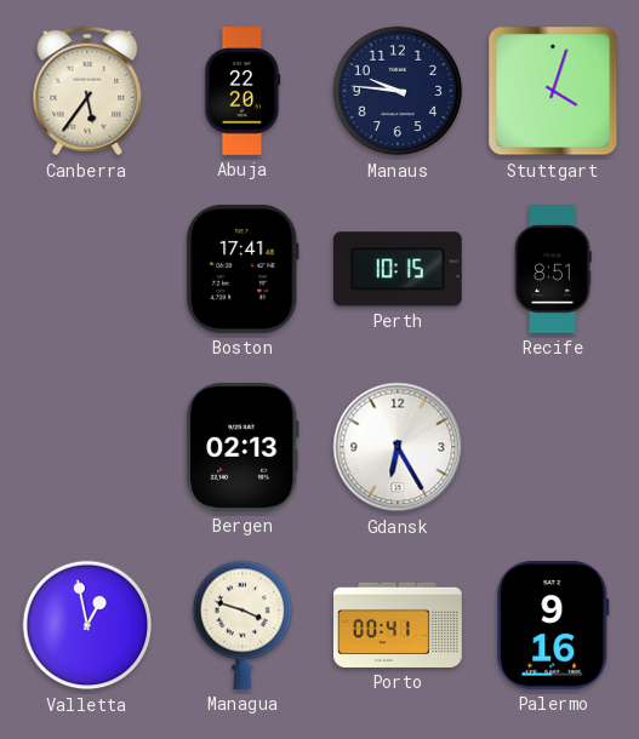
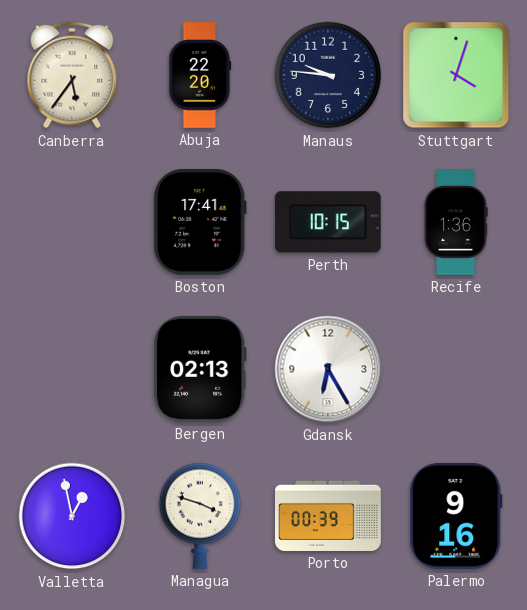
Recife: 8:51 -> 1:36
Porto: 00:41 -> 00:39
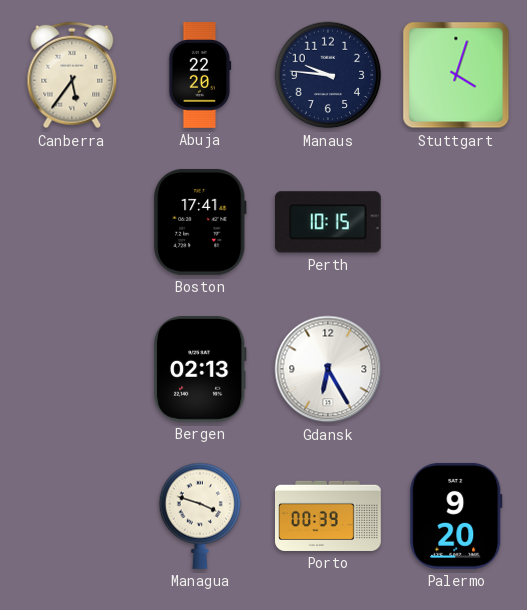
Recife: 1:36 -> none
Valletta: 12:58 -> none
Palermo: 9:16 -> 9:20
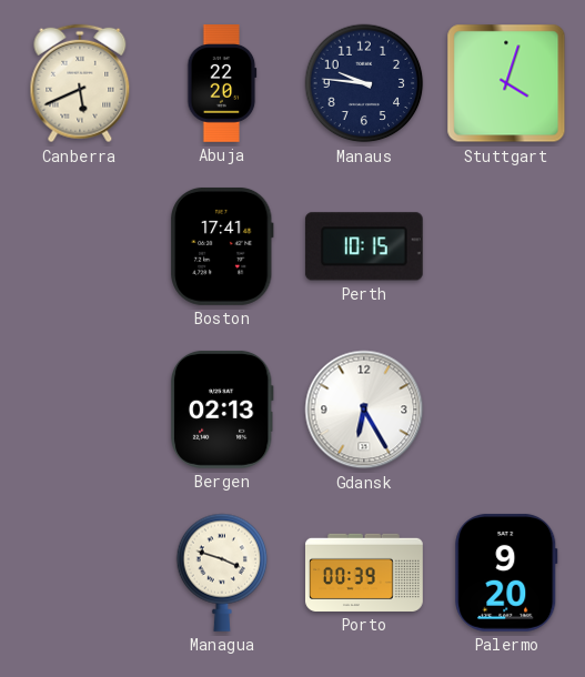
Canberra: 5:36 -> 5:41
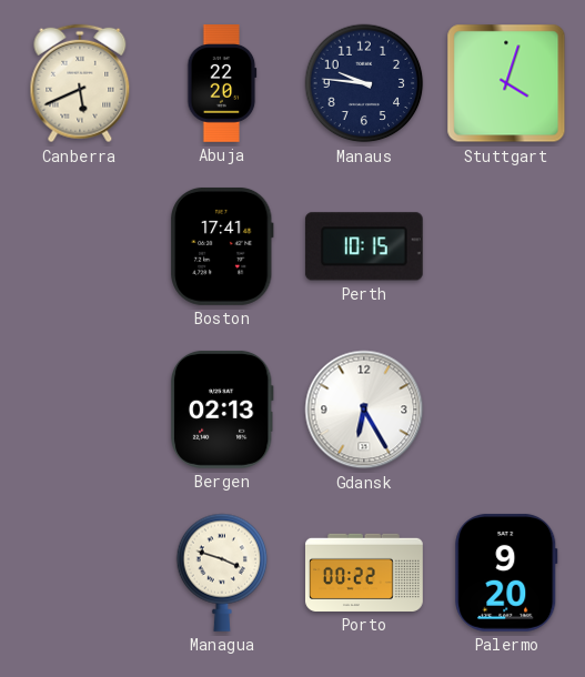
Porto: 00:39 -> 00:22
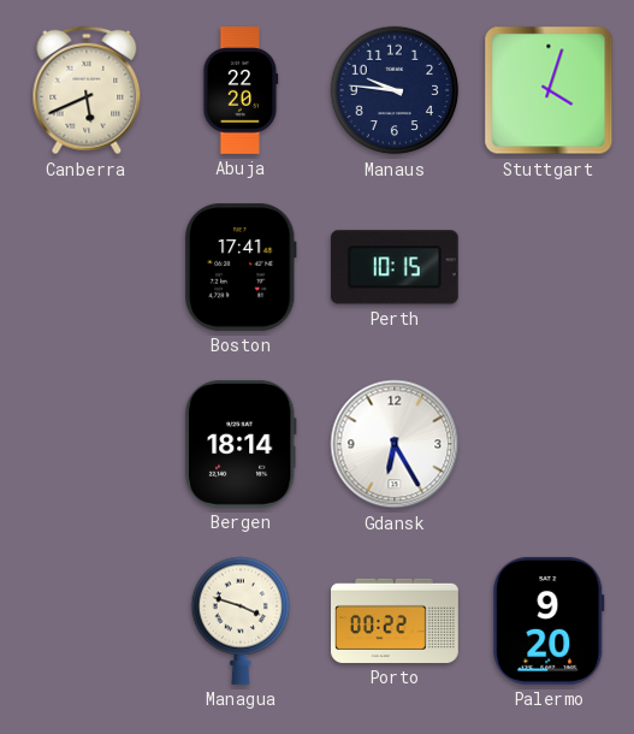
Bergen: 02:13 -> 18:14
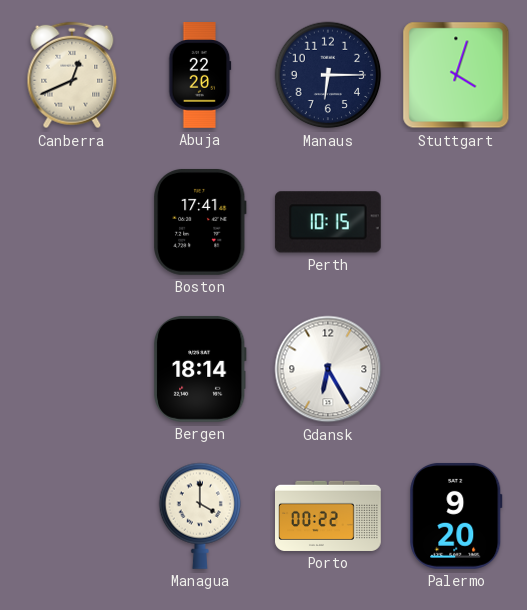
Canberra: 5:41 -> 12:41
Manaus: 9:46 -> 6:15
Managua: 3:48 -> 4:00
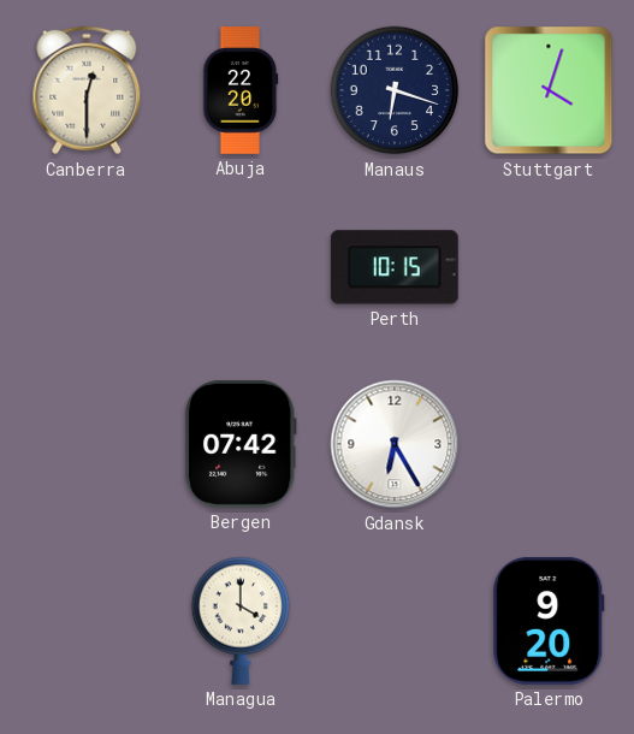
Canberra: 12:41 -> 12:30
Manaus: 6:15 -> 6:18
Boston: 17:41 -> none
Bergen: 18:14 -> 07:42
Porto: 00:22 -> none
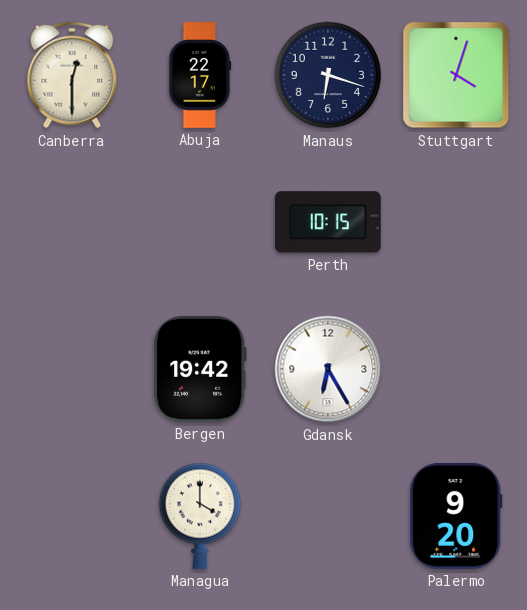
Abuja: 22:20 -> 22:17
Bergen: 07:42 -> 19:42
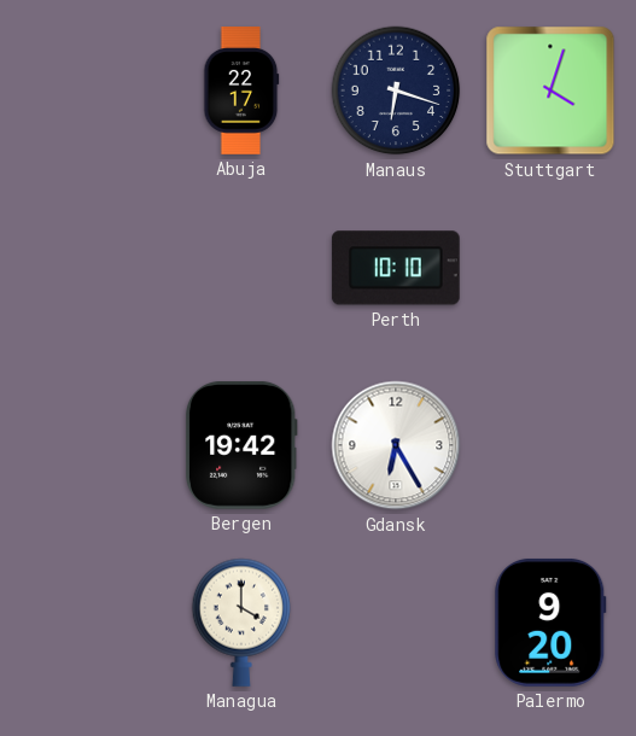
Canberra: 12:30 -> none
Perth: 10:15 -> 10:10
